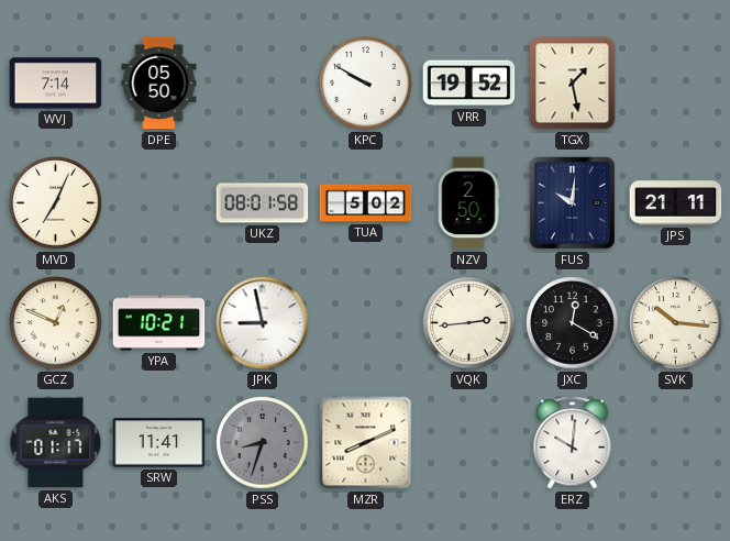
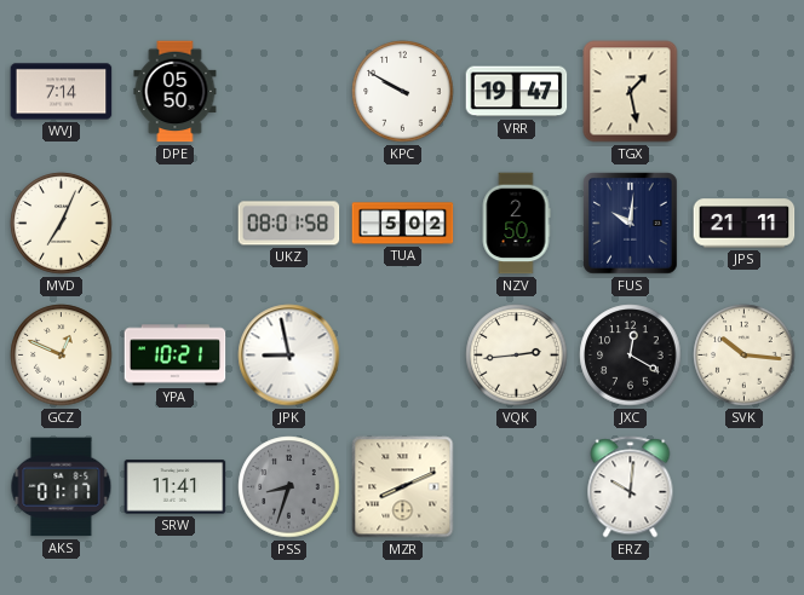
VRR: 19:52 -> 19:47
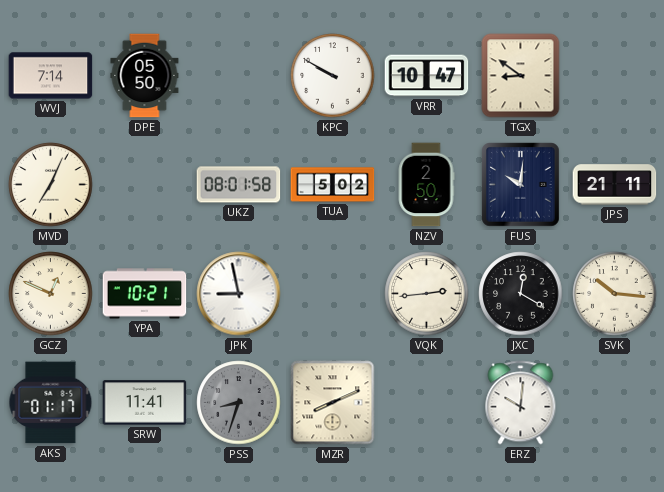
VRR: 19:47 -> 10:47
TGX: 1:28 -> 8:51
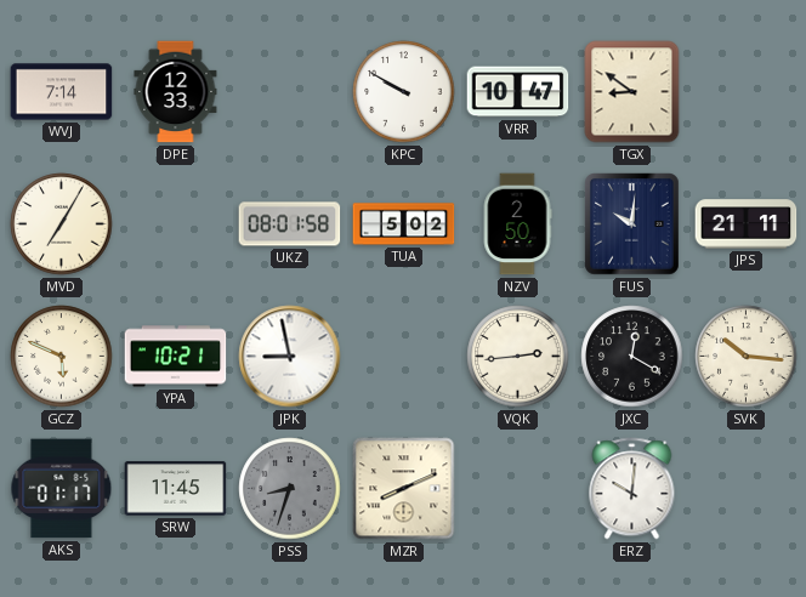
DPE: 05:50 -> 12:33
MVD: 7:04 -> 7:05
GCZ: 12:49 -> 5:49
SRW: 11:41 -> 11:45
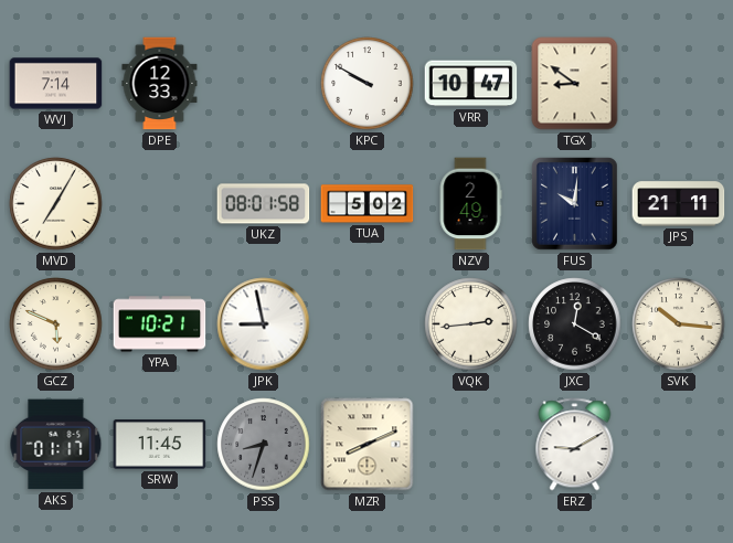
NZV: 2:50 -> 2:49
ERZ: 10:01 -> 9:10
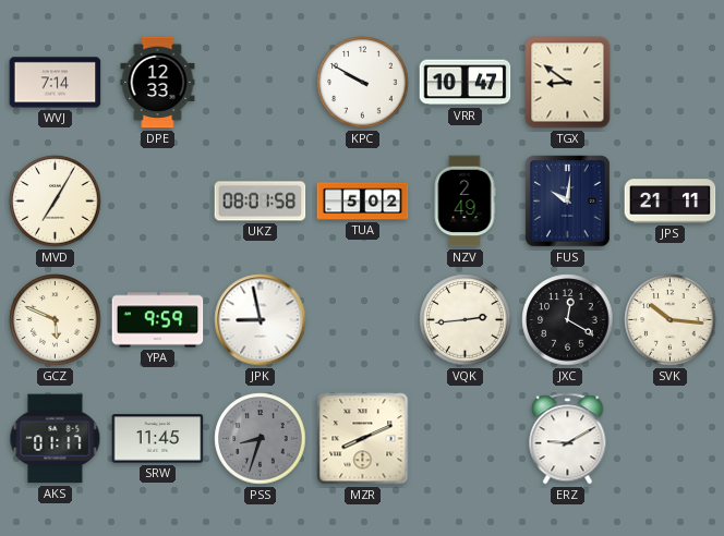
YPA: 10:21 -> 9:59
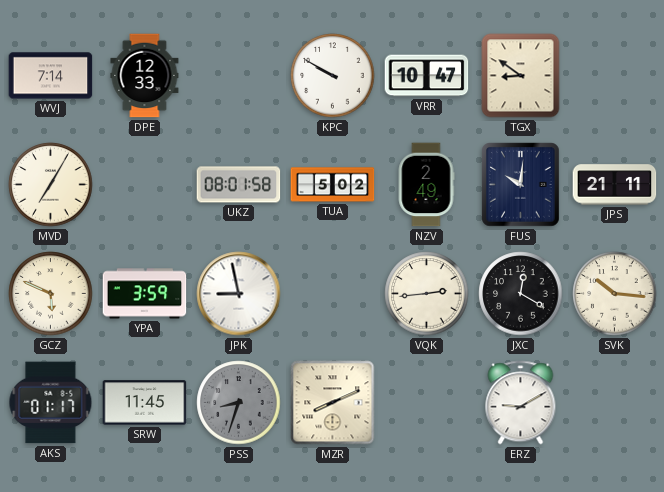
YPA: 9:59 -> 3:59
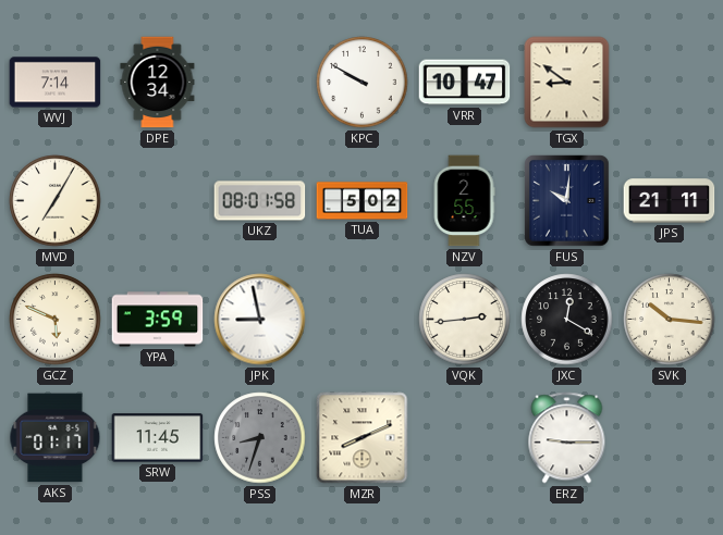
DPE: 12:33 -> 12:34
NZV: 2:49 -> 2:55
ERZ: 9:10 -> 9:15
